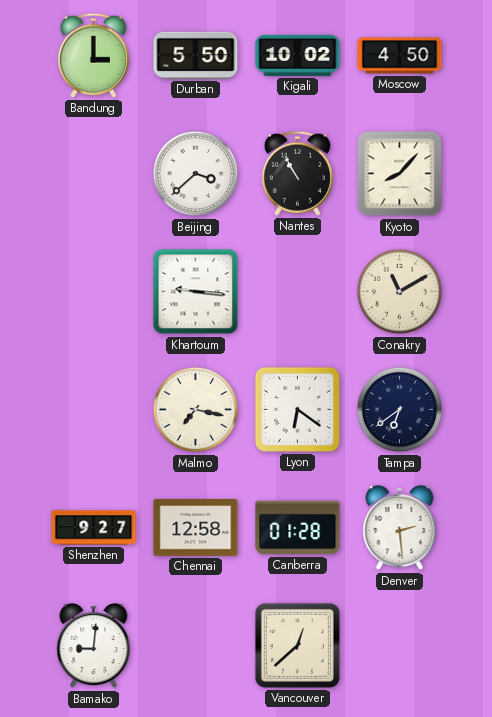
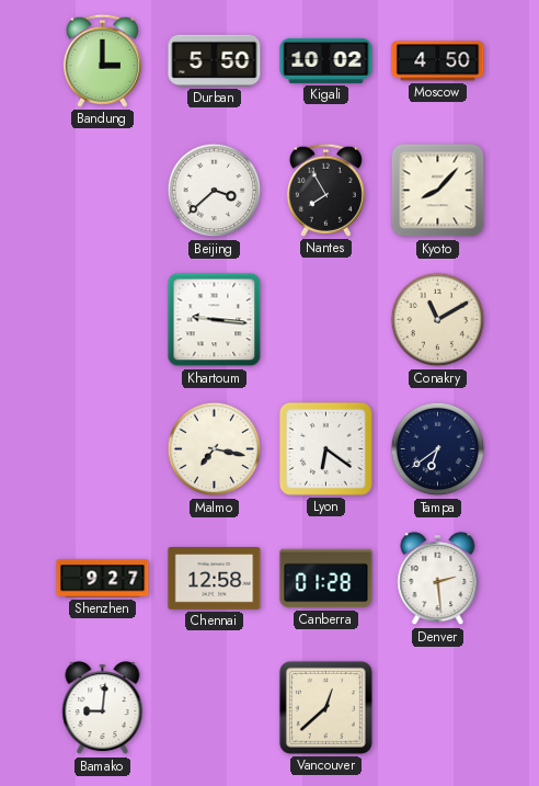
Nantes: 10:55 -> 7:55
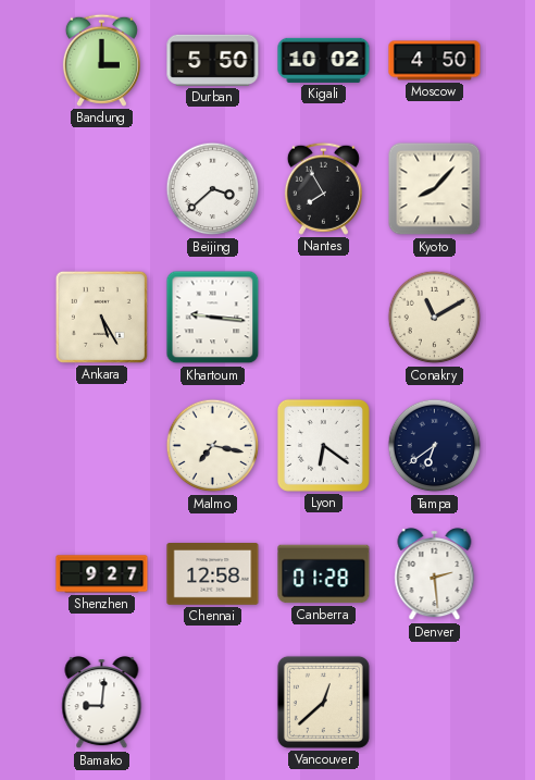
Ankara: none -> 5:25
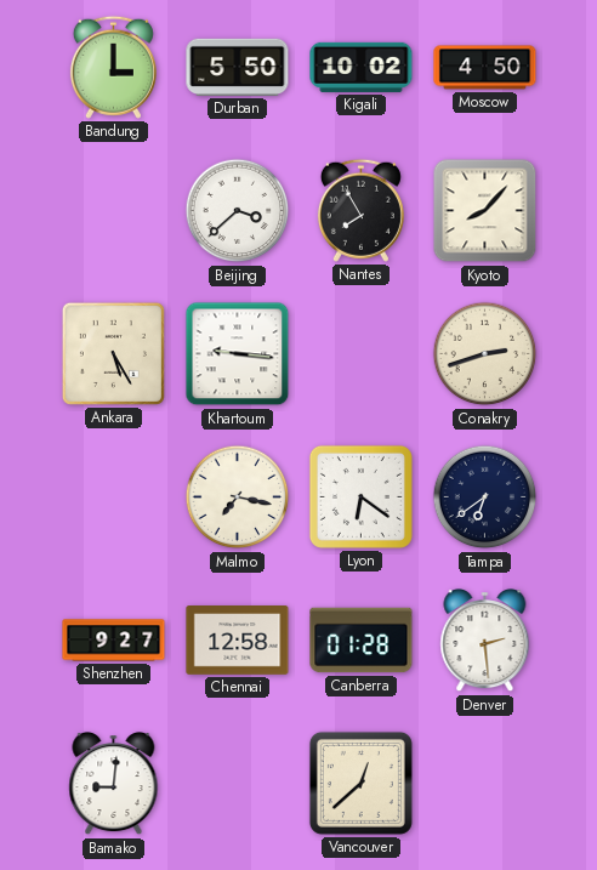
Conakry: 11:10 -> 2:42
